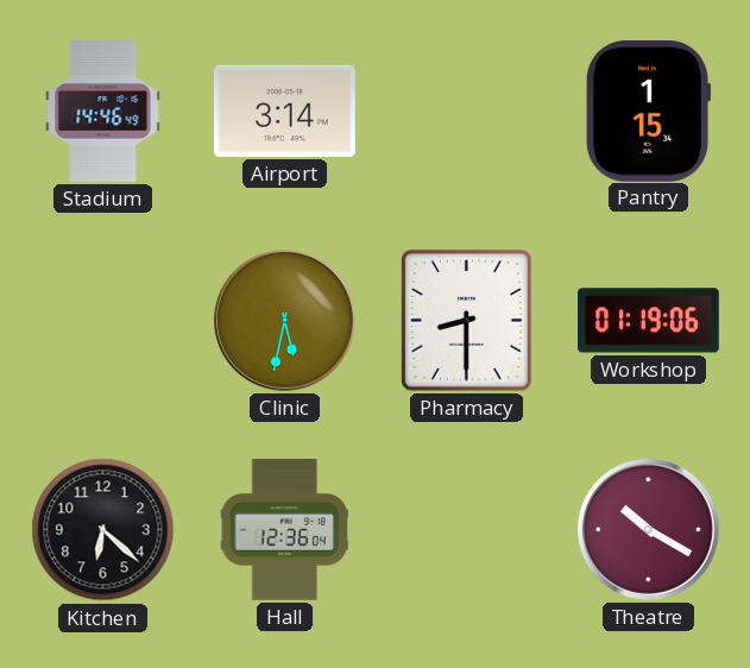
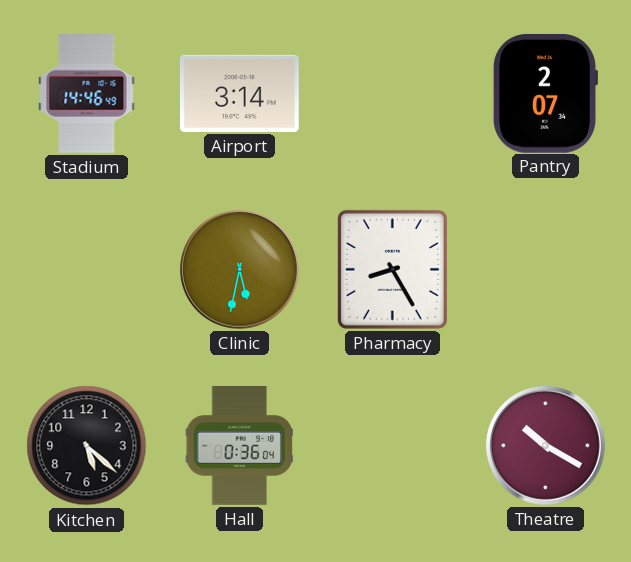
Pantry: 1:15 -> 2:07
Pharmacy: 8:30 -> 8:25
Workshop: 01:19 -> none
Kitchen: 6:22 -> 5:22
Hall: 12:36 -> 0:36
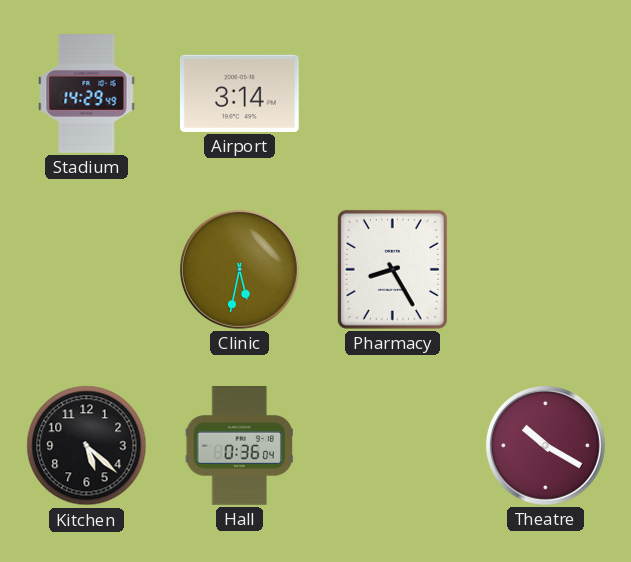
Stadium: 14:46 -> 14:29
Pantry: 2:07 -> none
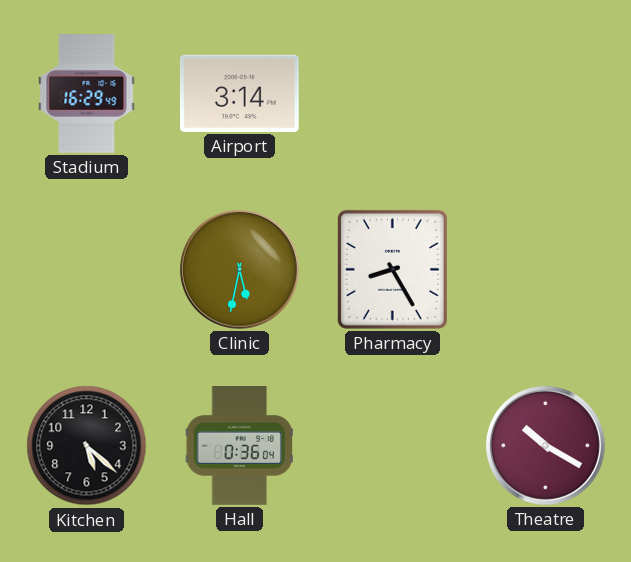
Stadium: 14:29 -> 16:29
